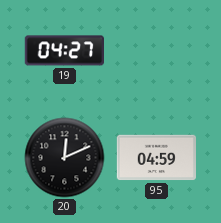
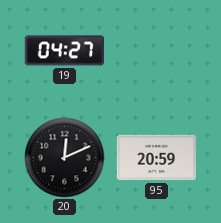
95: 04:59 -> 20:59
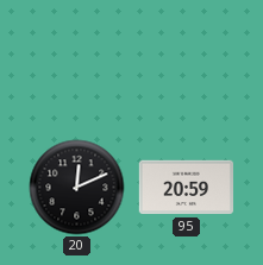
19: 04:27 -> none
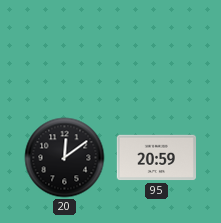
20: 12:11 -> 12:09
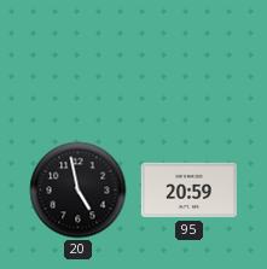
20: 12:09 -> 4:58
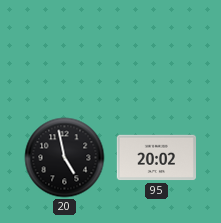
95: 20:59 -> 20:02
